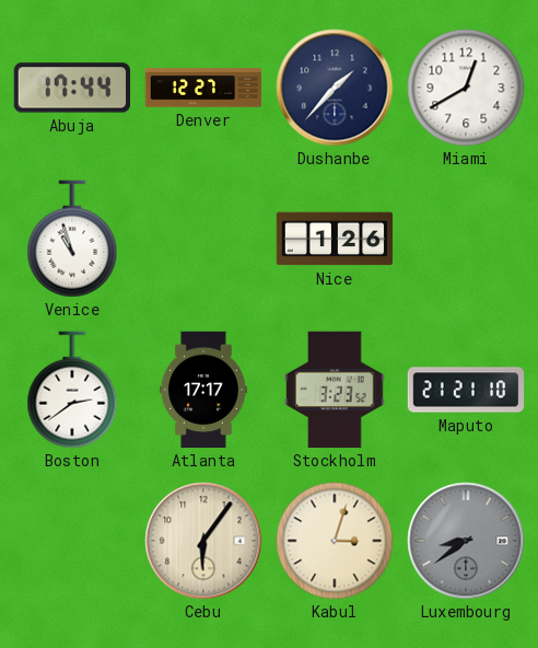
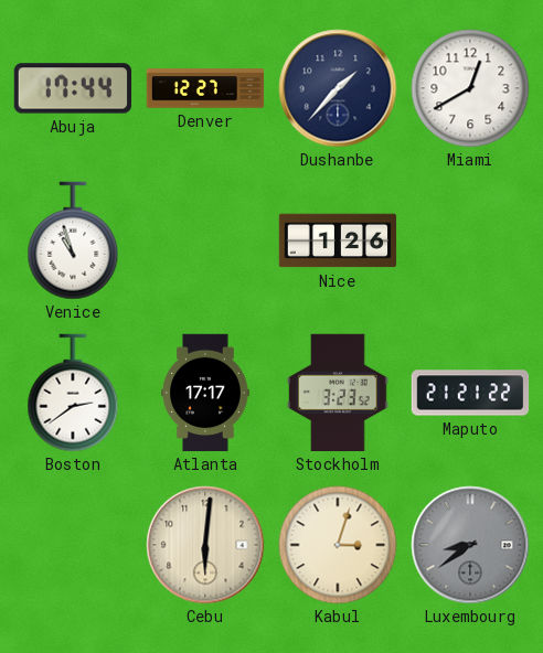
Maputo: 21:21:10 -> 21:21:22
Cebu: 6:06 -> 6:01
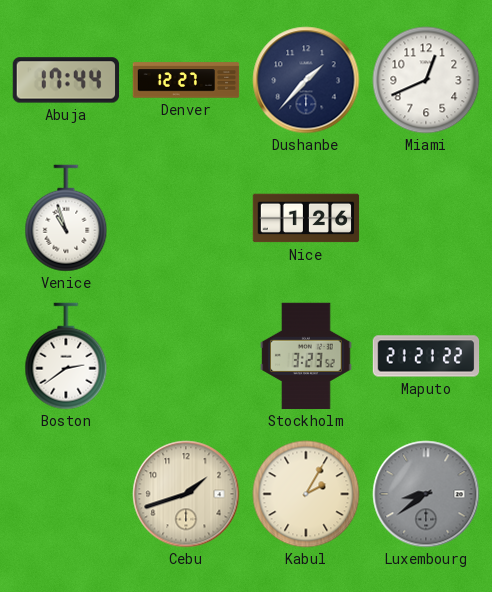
Miami: 12:40 -> 12:41
Atlanta: 17:17 -> none
Cebu: 6:01 -> 1:42
Kabul: 3:03 -> 2:05
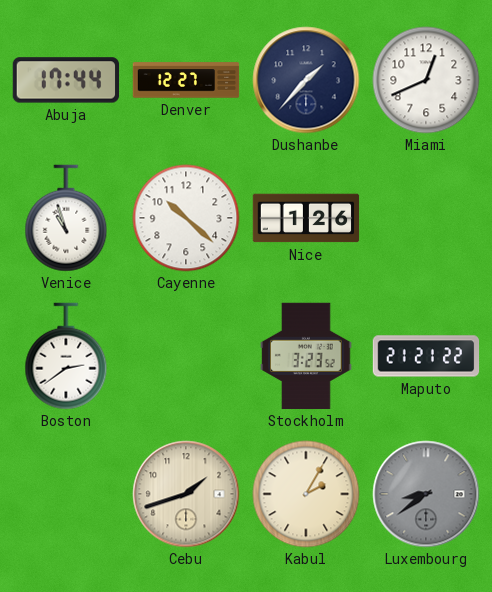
Cayenne: none -> 10:22
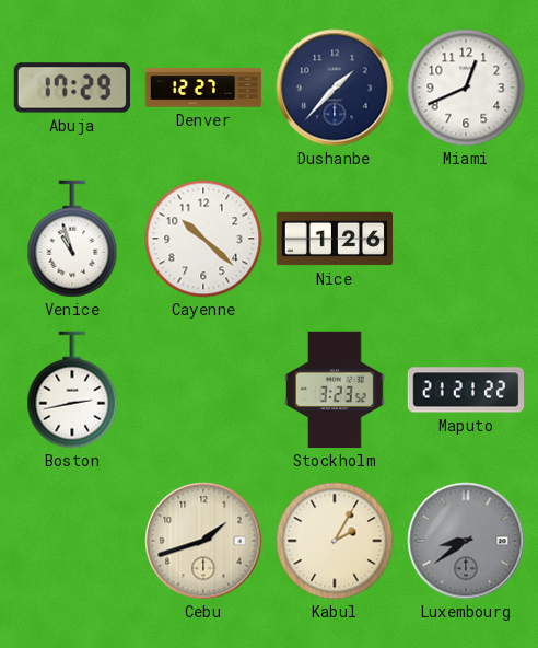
Abuja: 17:44 -> 17:29
Boston: 2:39 -> 2:43
